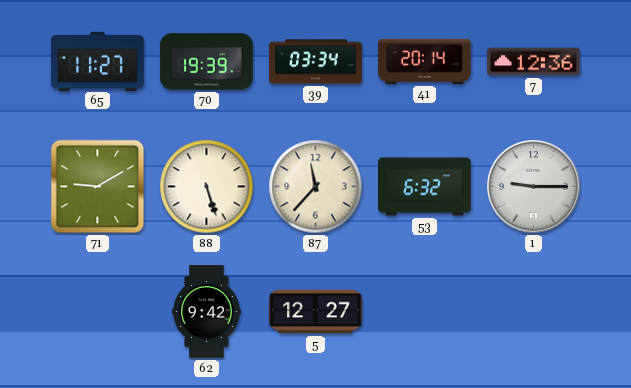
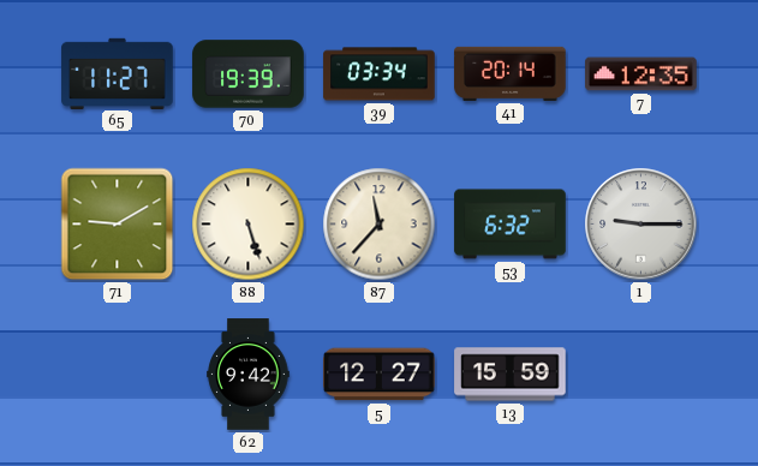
7: 12:36 -> 12:35
13: none -> 15:59
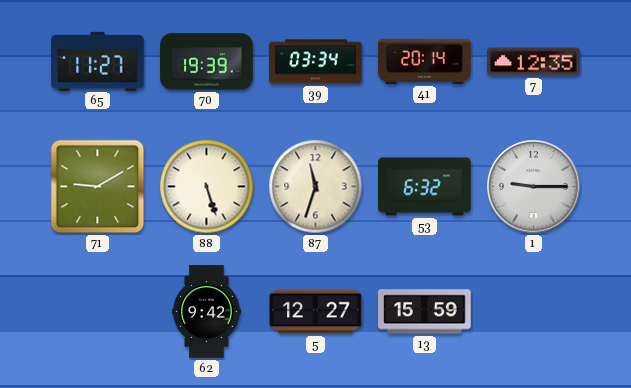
87: 11:37 -> 11:33
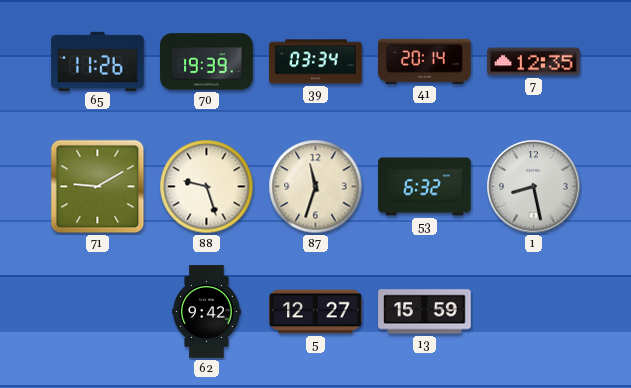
65: 11:27 -> 11:26
88: 5:27 -> 9:27
1: 9:15 -> 8:28
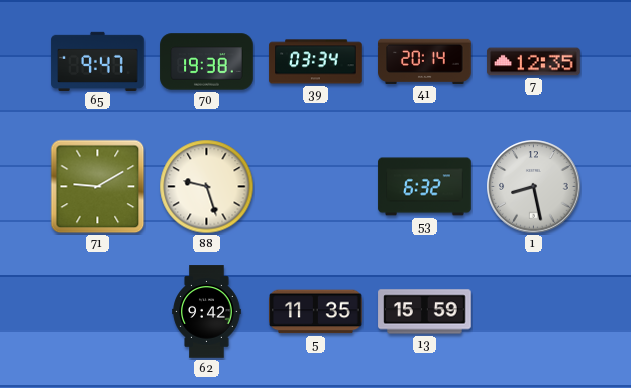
65: 11:26 -> 9:47
70: 19:39 -> 19:38
87: 11:33 -> none
5: 12:27 -> 11:35
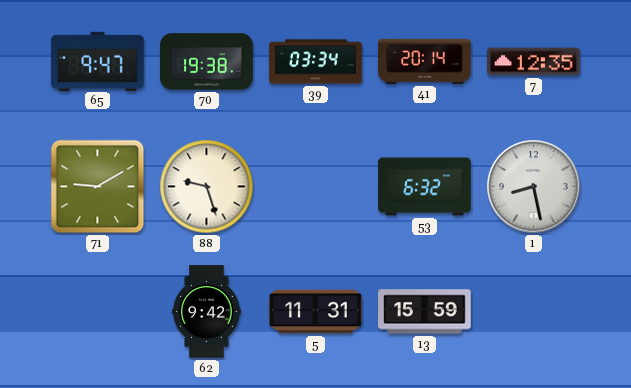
5: 11:35 -> 11:31
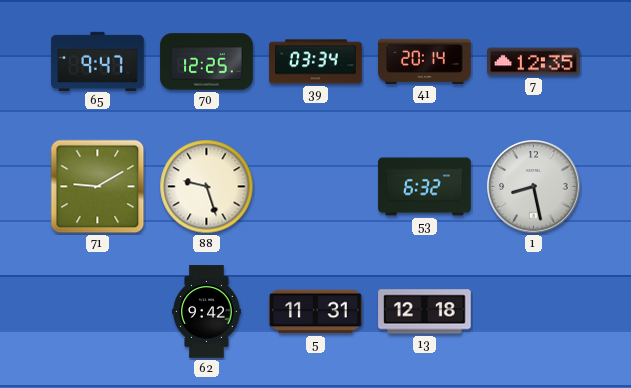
70: 19:38 -> 12:25
13: 15:59 -> 12:18
